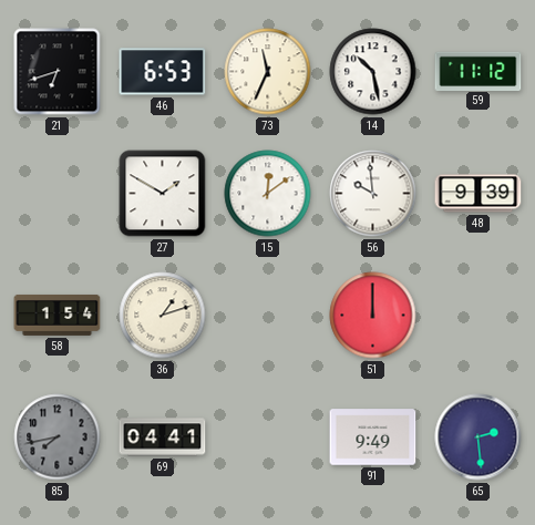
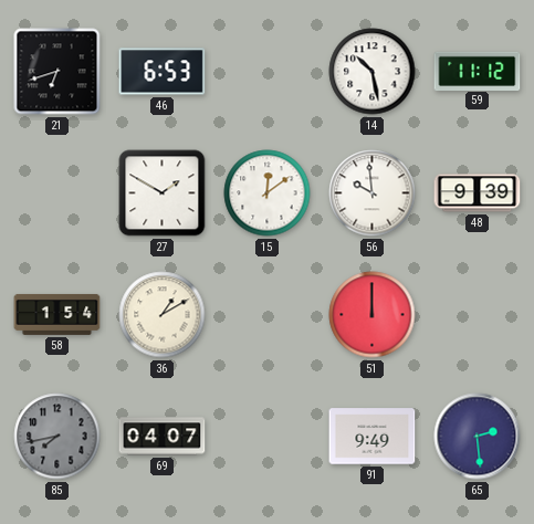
73: 11:34 -> none
36: 1:12 -> 1:10
69: 04:41 -> 04:07
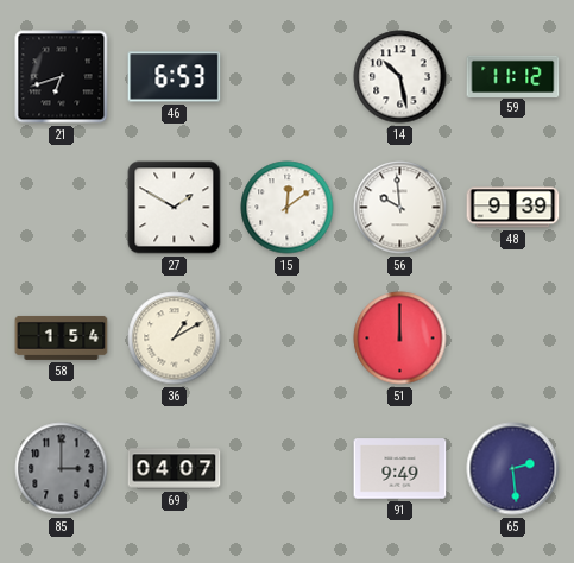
85: 7:43 -> 3:00
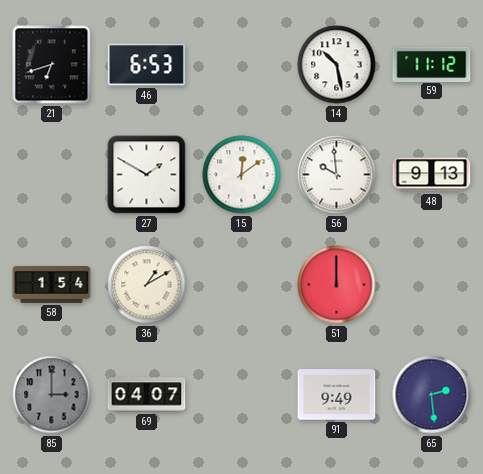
48: 9:39 -> 9:13
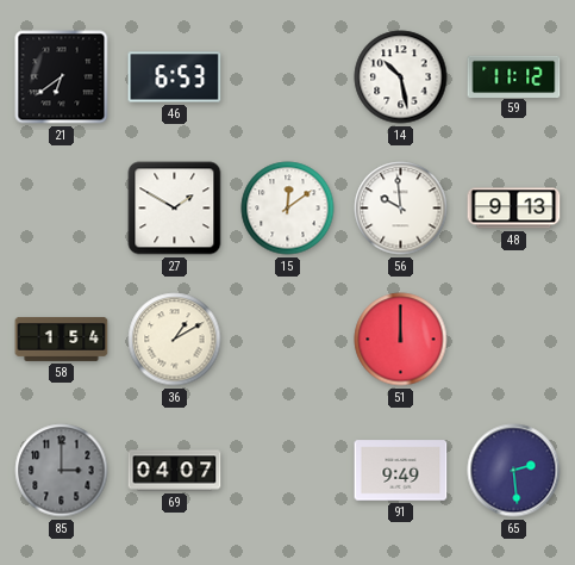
21: 6:42 -> 6:39
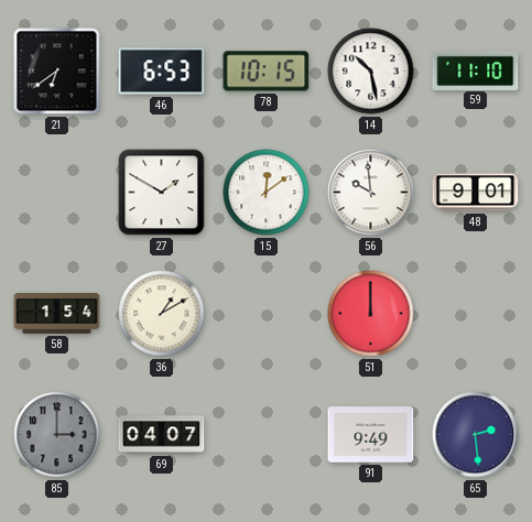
78: none -> 10:15
59: 11:12 -> 11:10
48: 9:13 -> 9:01
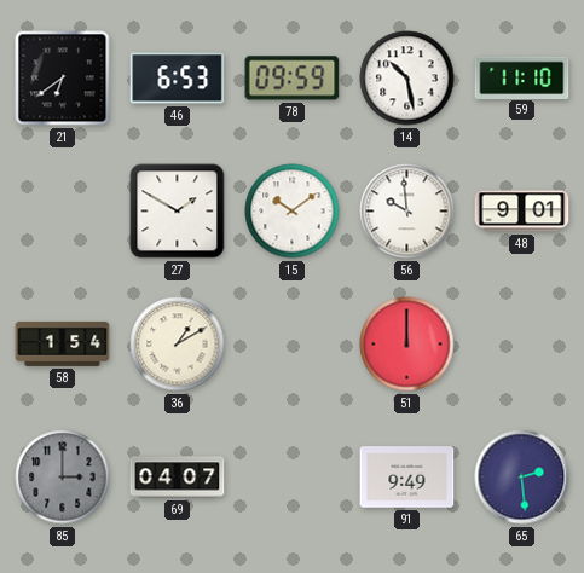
78: 10:15 -> 09:59
15: 12:09 -> 10:09
